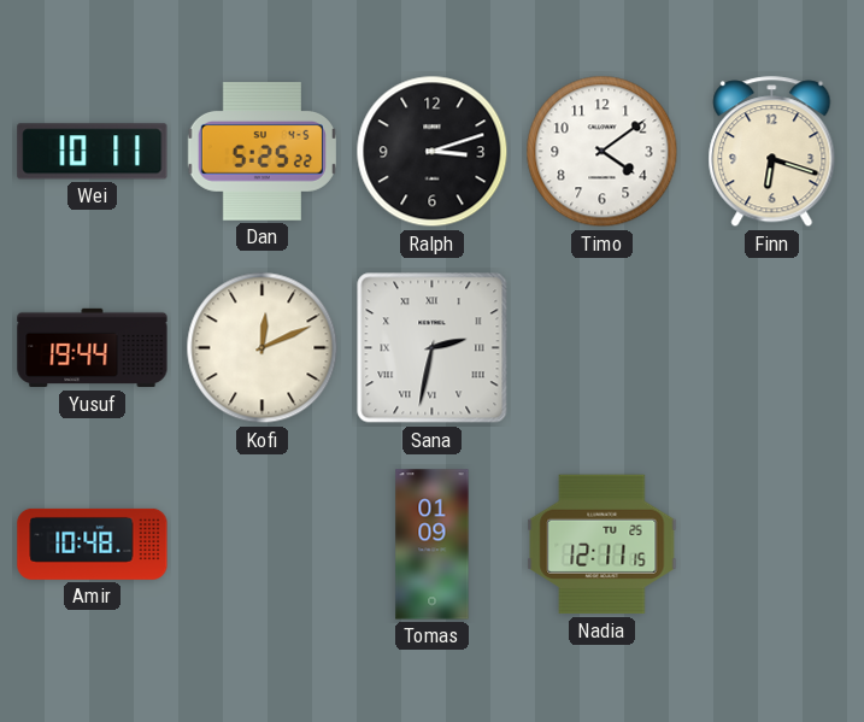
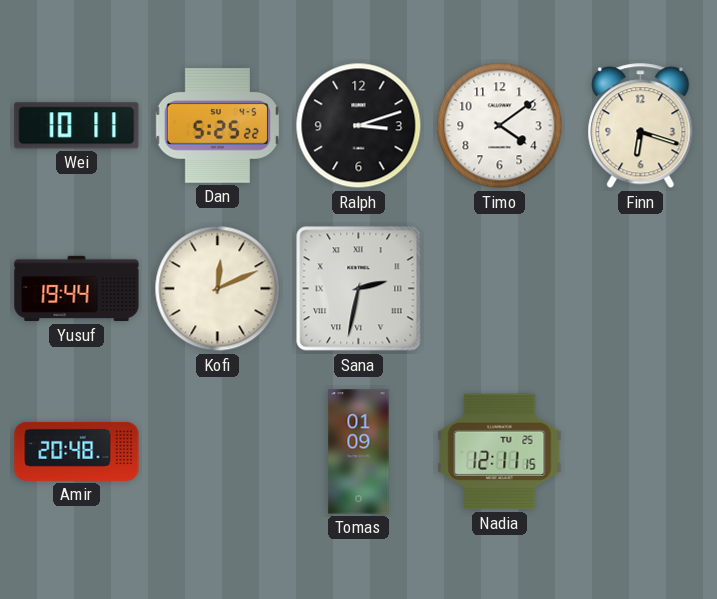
Amir: 10:48 -> 20:48
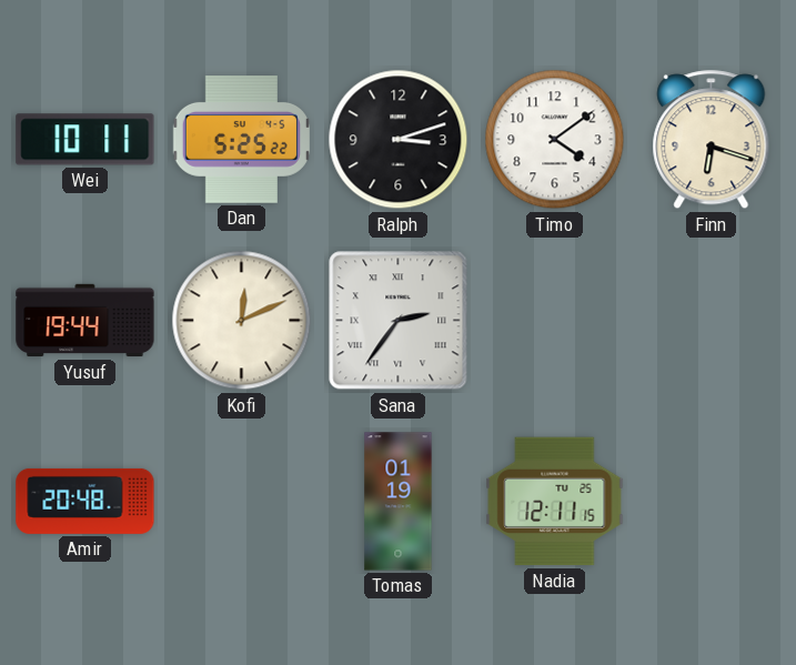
Sana: 2:32 -> 2:36
Tomas: 01:09 -> 01:19
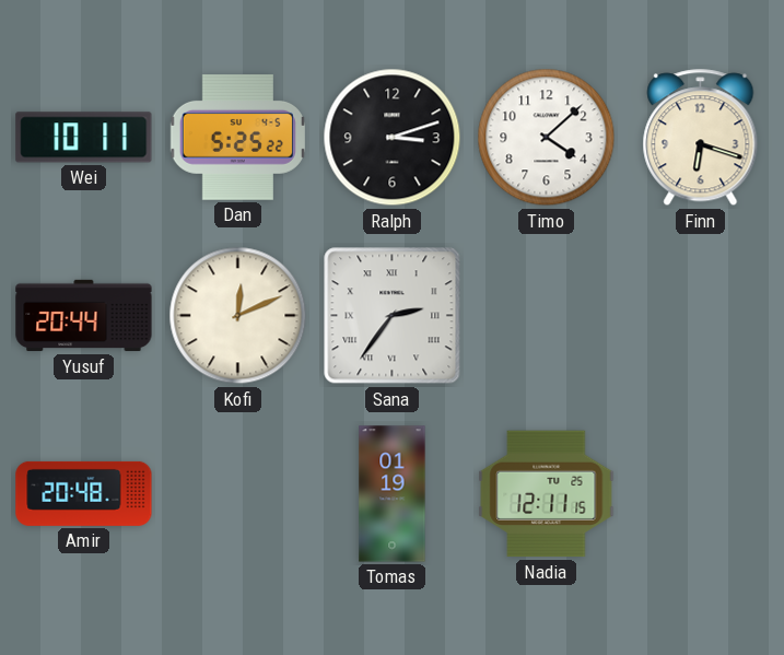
Timo: 4:09 -> 4:08
Yusuf: 19:44 -> 20:44
